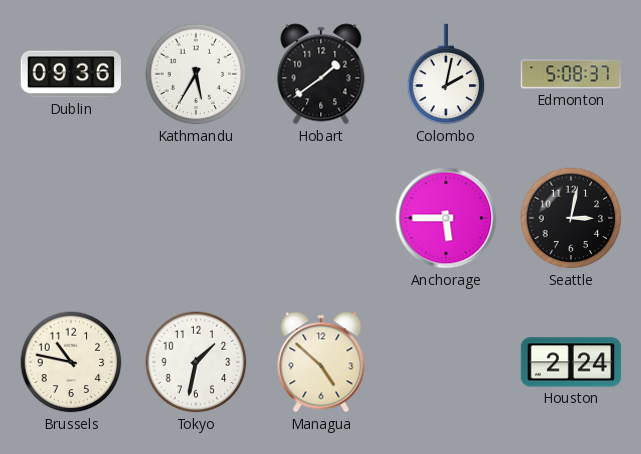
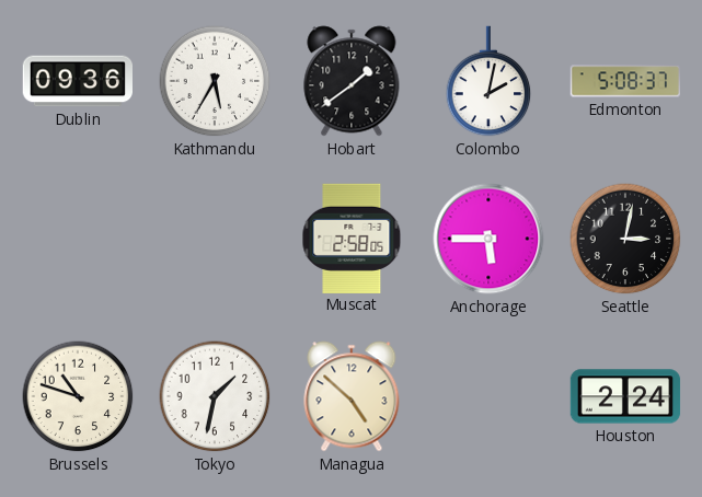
Muscat: none -> 2:58
Brussels: 10:47 -> 10:48
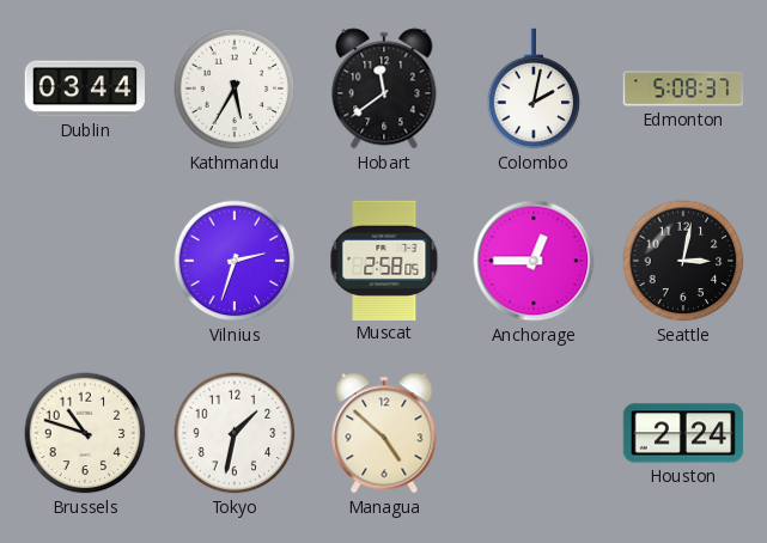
Dublin: 09:36 -> 03:44
Hobart: 1:39 -> 11:39
Vilnius: none -> 2:33
Anchorage: 5:45 -> 12:45
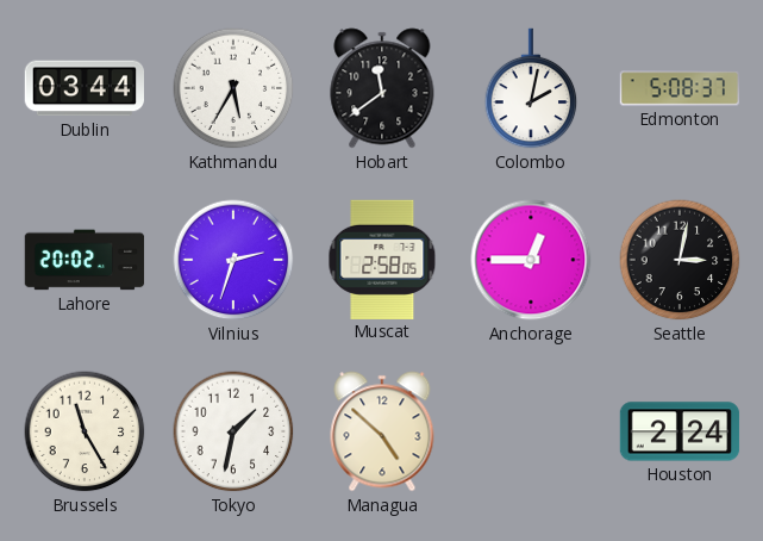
Lahore: none -> 20:02
Brussels: 10:48 -> 11:25
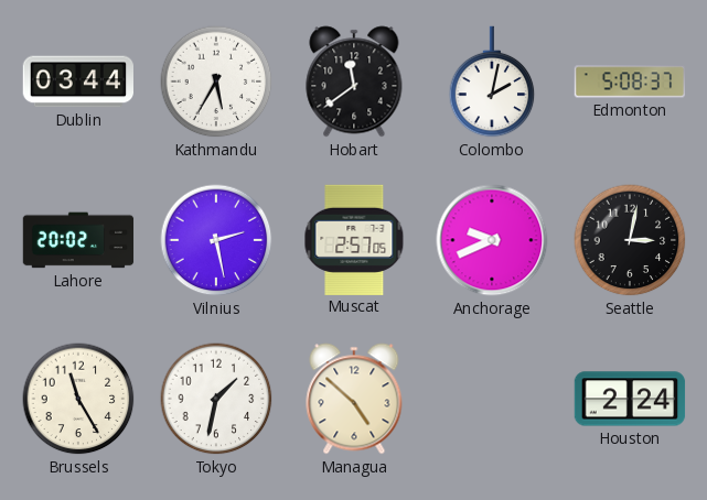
Vilnius: 2:33 -> 2:28
Muscat: 2:58 -> 2:57
Anchorage: 12:45 -> 9:41
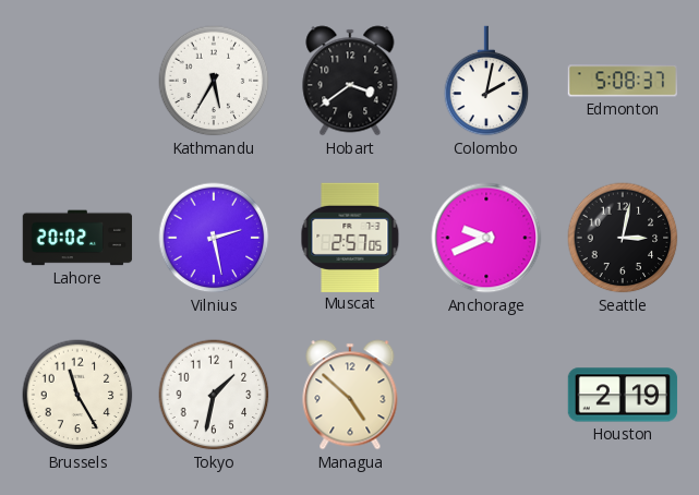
Dublin: 03:44 -> none
Hobart: 11:39 -> 3:39
Houston: 2:24 -> 2:19
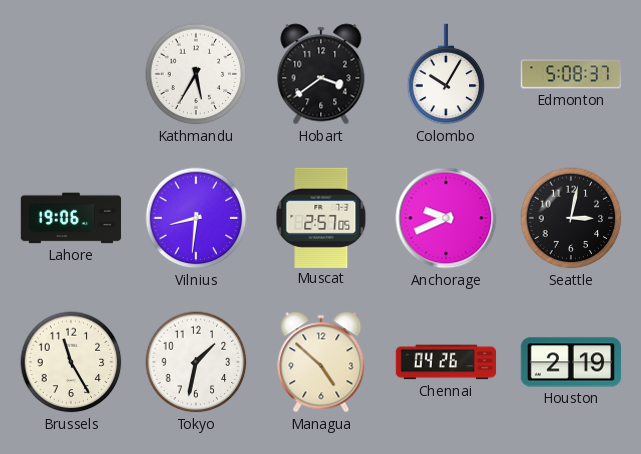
Colombo: 2:02 -> 10:05
Lahore: 20:02 -> 19:06
Vilnius: 2:28 -> 8:31
Chennai: none -> 04:26
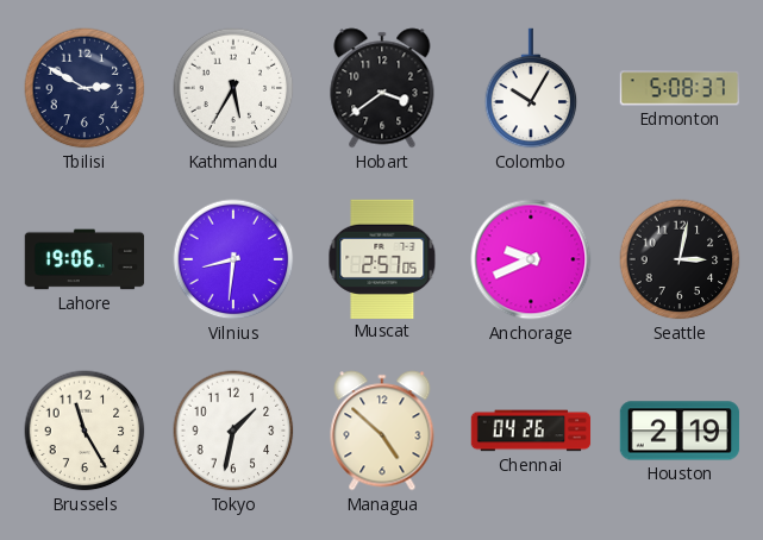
Tbilisi: none -> 2:50
